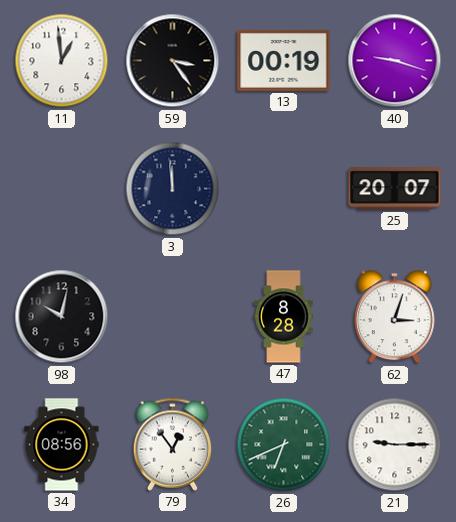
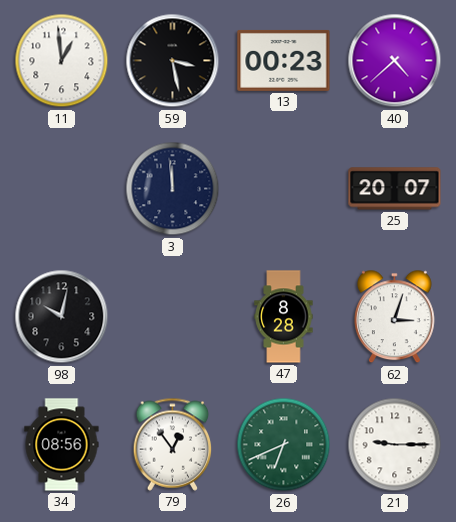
59: 3:24 -> 3:28
13: 00:19 -> 00:23
40: 9:18 -> 4:38
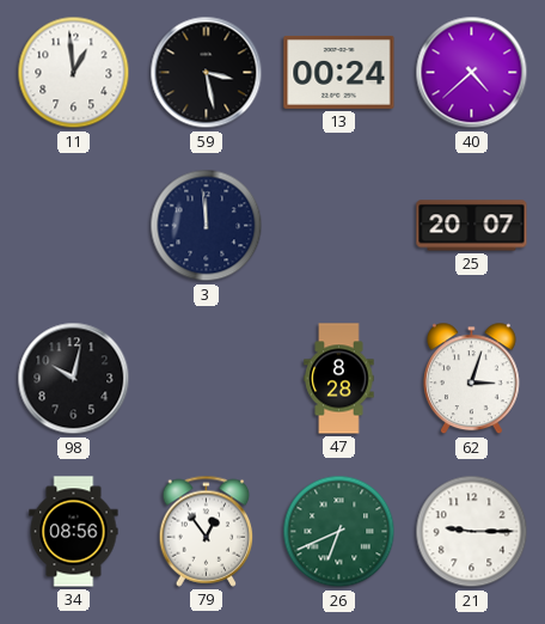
13: 00:23 -> 00:24
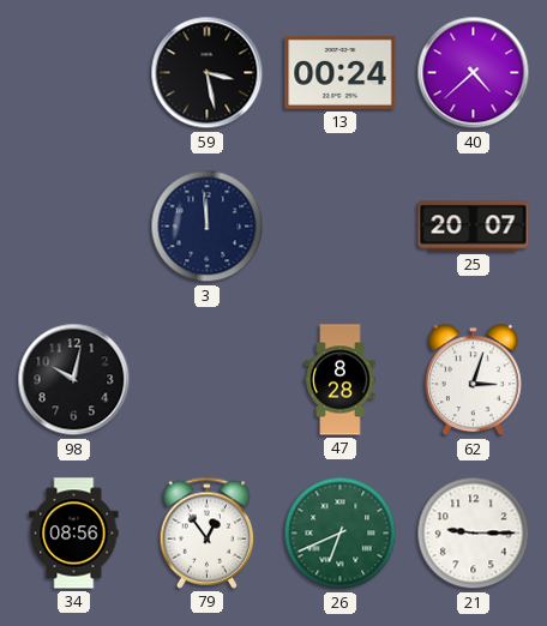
11: 12:59 -> none
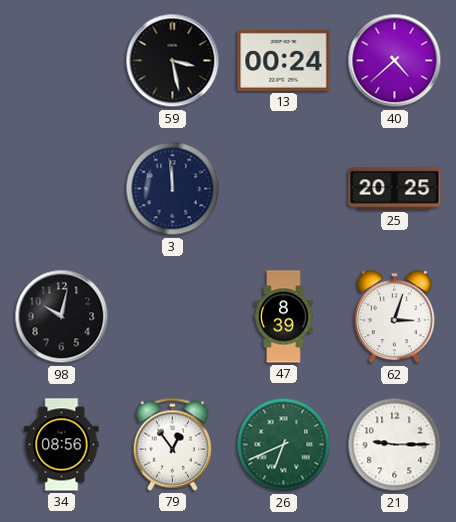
25: 20:07 -> 20:25
47: 8:28 -> 8:39
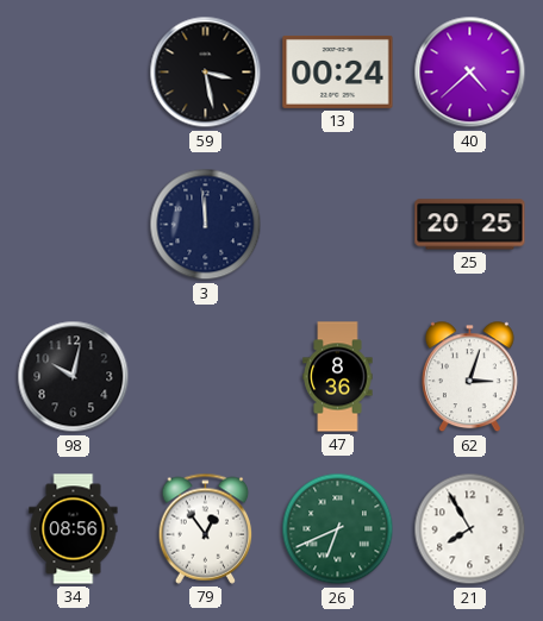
47: 8:39 -> 8:36
21: 9:15 -> 7:55
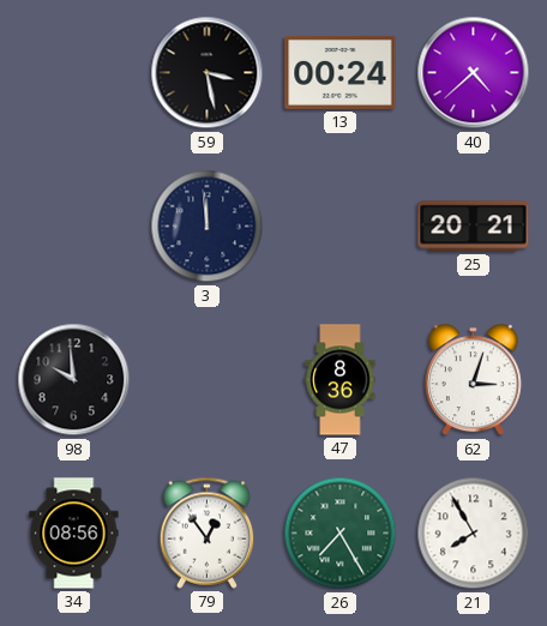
25: 20:25 -> 20:21
98: 10:02 -> 9:59
26: 6:41 -> 7:25
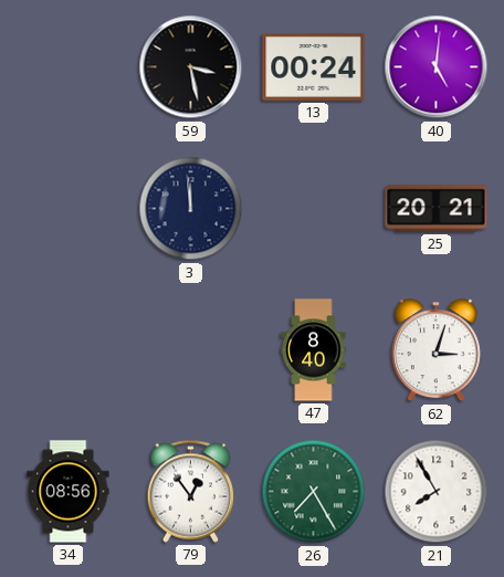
40: 4:38 -> 5:01
98: 9:59 -> none
47: 8:36 -> 8:40
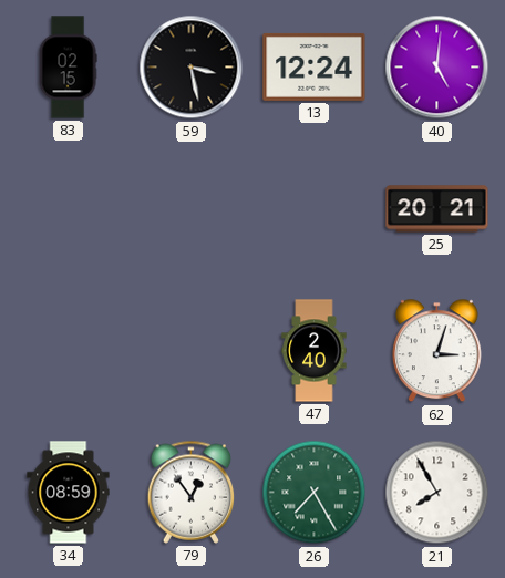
83: none -> 02:15
13: 00:24 -> 12:24
3: 11:59 -> none
47: 8:40 -> 2:40
34: 08:56 -> 08:59
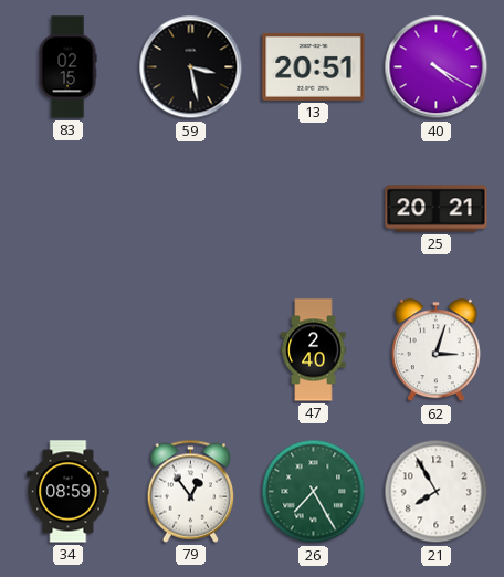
13: 12:24 -> 20:51
40: 5:01 -> 4:20
